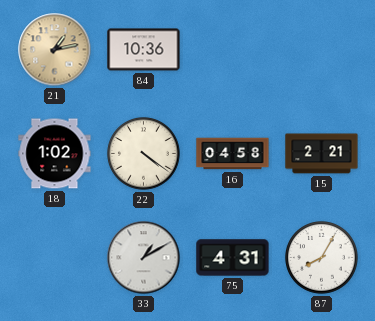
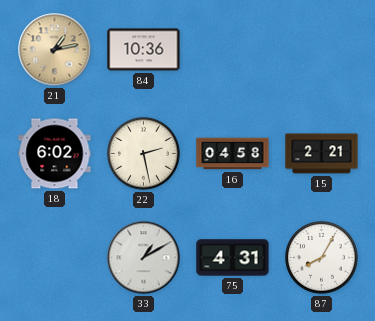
18: 1:02 -> 6:02
22: 4:21 -> 2:28
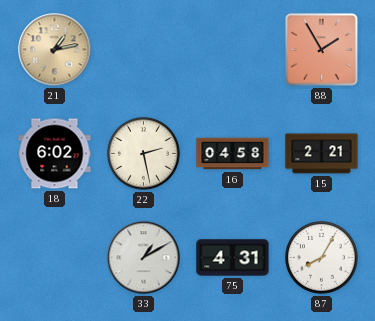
84: 10:36 -> none
88: none -> 1:55
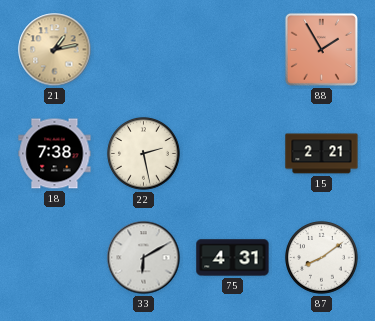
18: 6:02 -> 7:38
16: 04:58 -> none
33: 1:10 -> 6:10
87: 8:05 -> 8:09
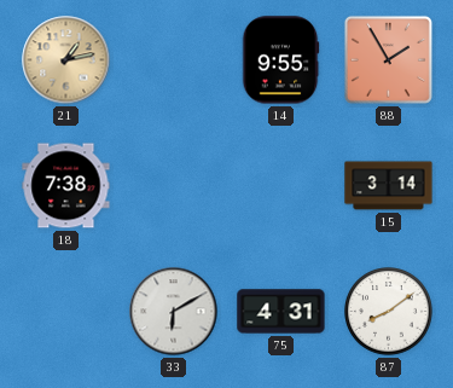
14: none -> 9:55
22: 2:28 -> none
15: 2:21 -> 3:14
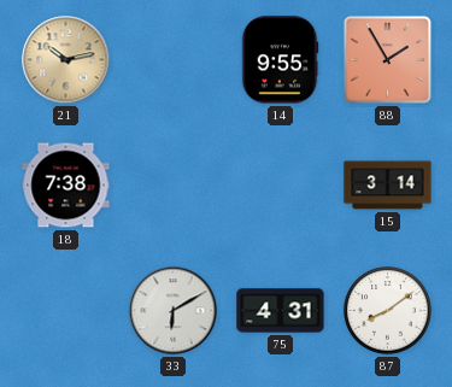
21: 1:13 -> 10:13
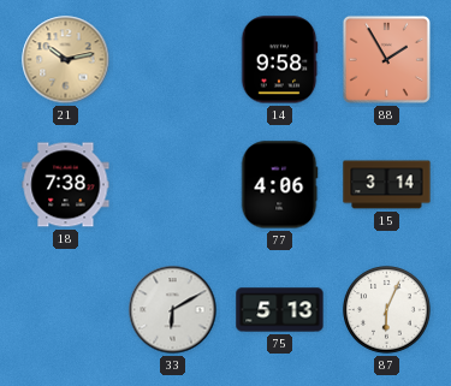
14: 9:55 -> 9:58
77: none -> 4:06
75: 4:31 -> 5:13
87: 8:09 -> 6:04
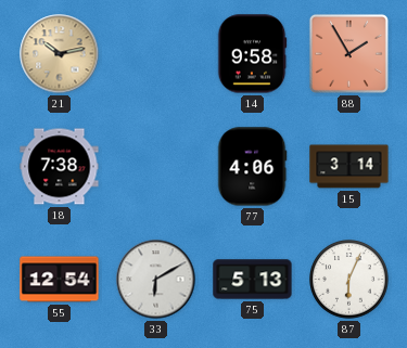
55: none -> 12:54
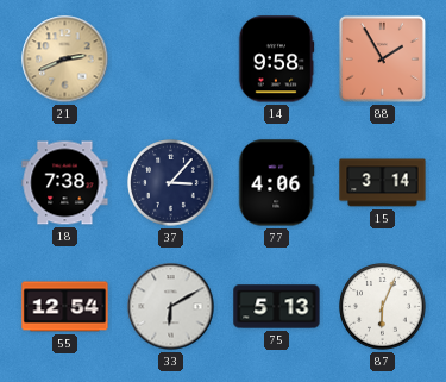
21: 10:13 -> 2:41
37: none -> 3:07
